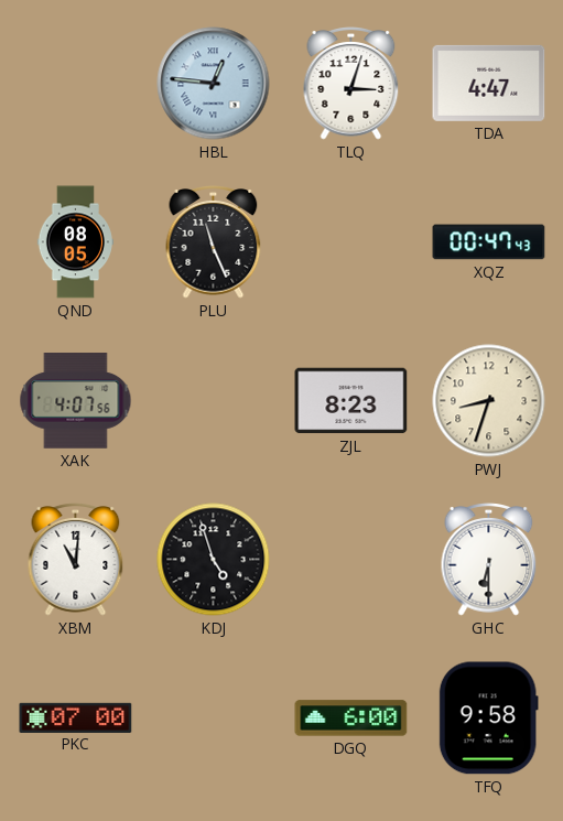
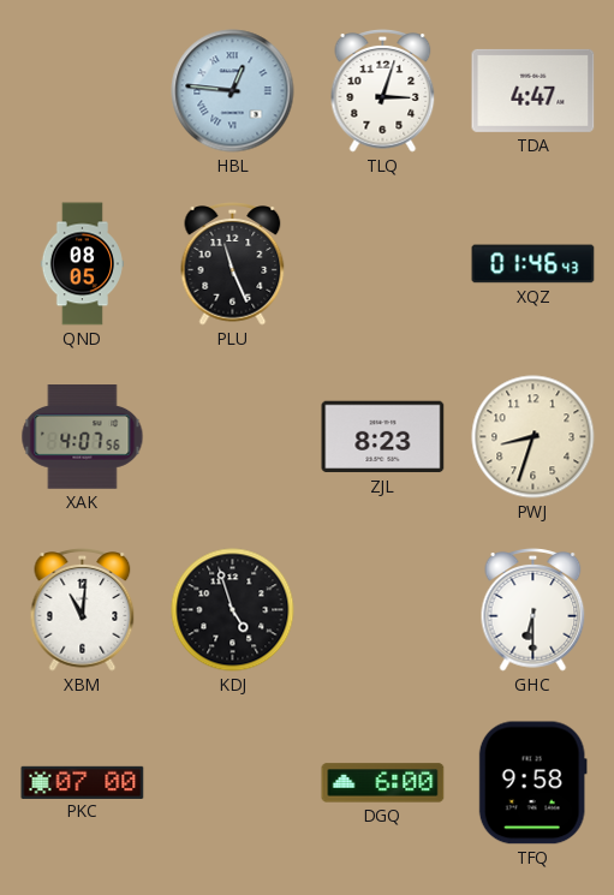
XQZ: 00:47 -> 01:46
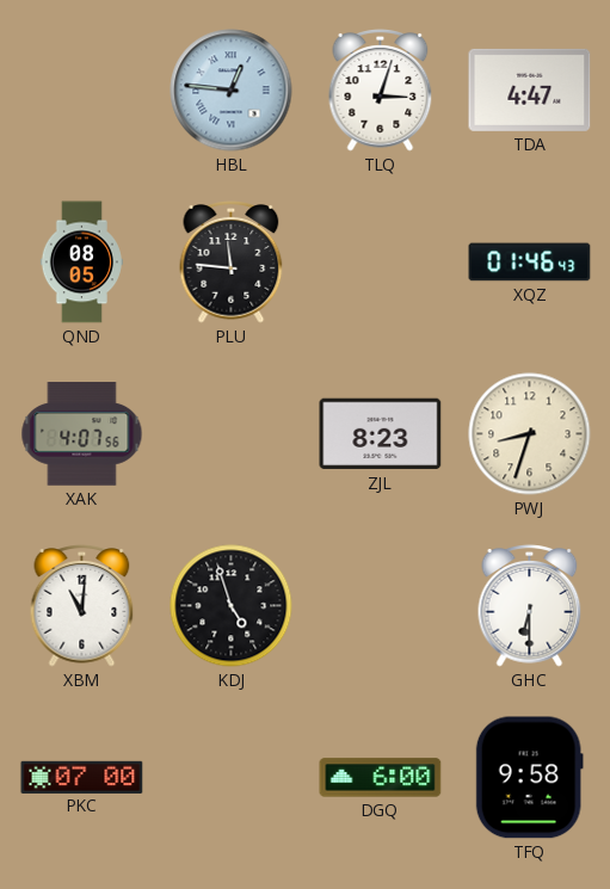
PLU: 11:26 -> 11:46
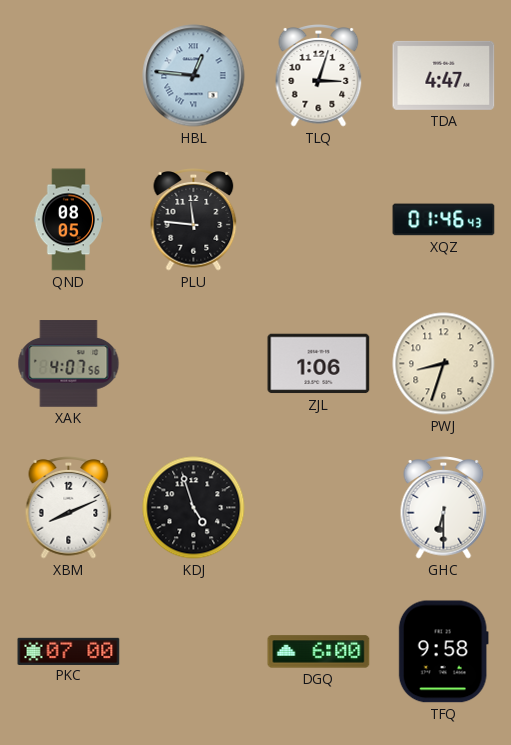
ZJL: 8:23 -> 1:06
XBM: 11:01 -> 8:11
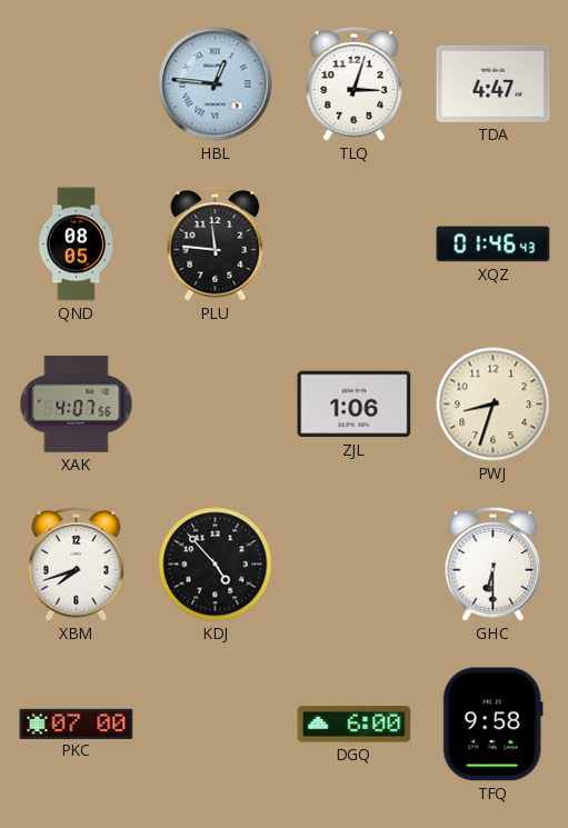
XBM: 8:11 -> 7:42
KDJ: 4:57 -> 4:53
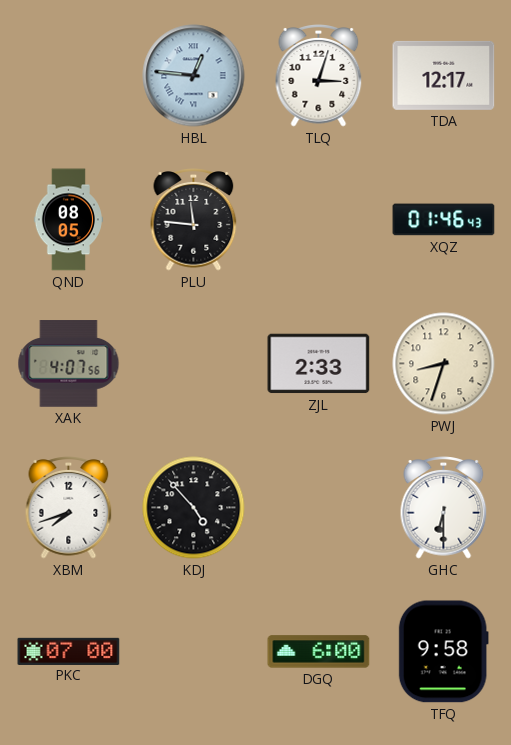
TDA: 4:47 -> 12:17
ZJL: 1:06 -> 2:33
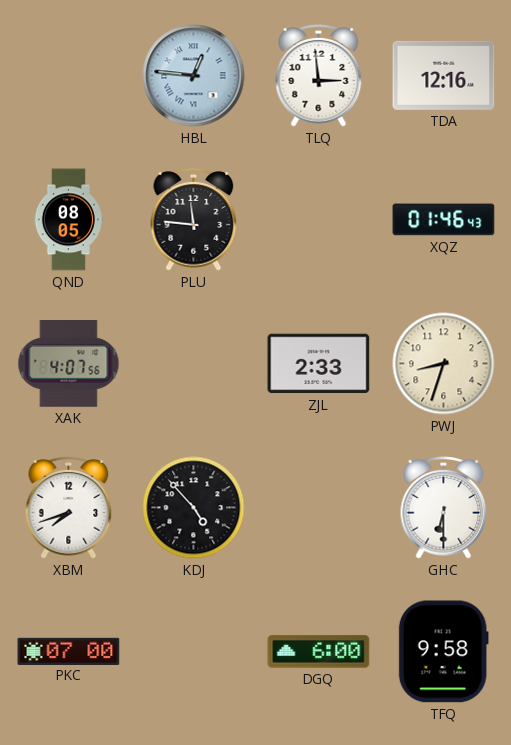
TLQ: 3:03 -> 2:59
TDA: 12:17 -> 12:16
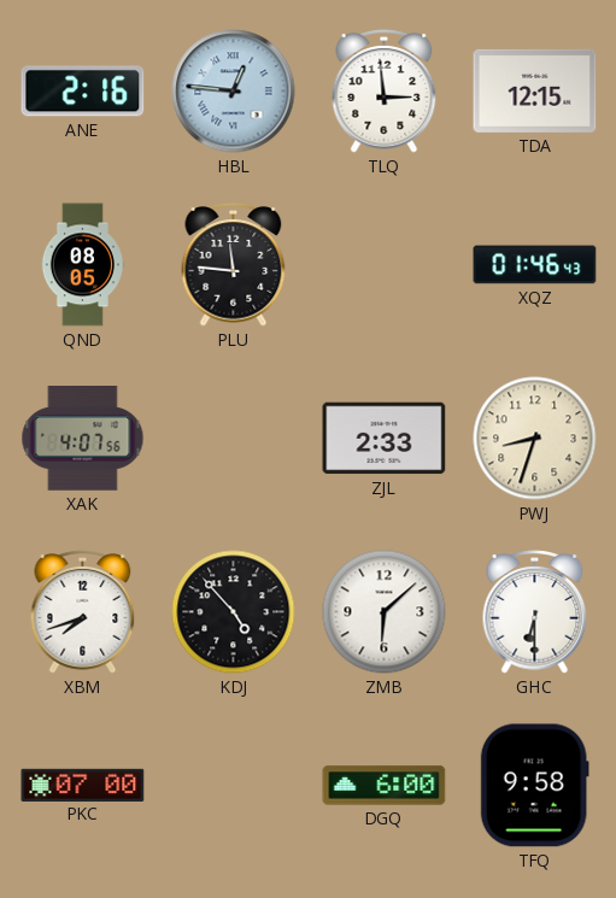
ANE: none -> 2:16
TDA: 12:16 -> 12:15
ZMB: none -> 6:08
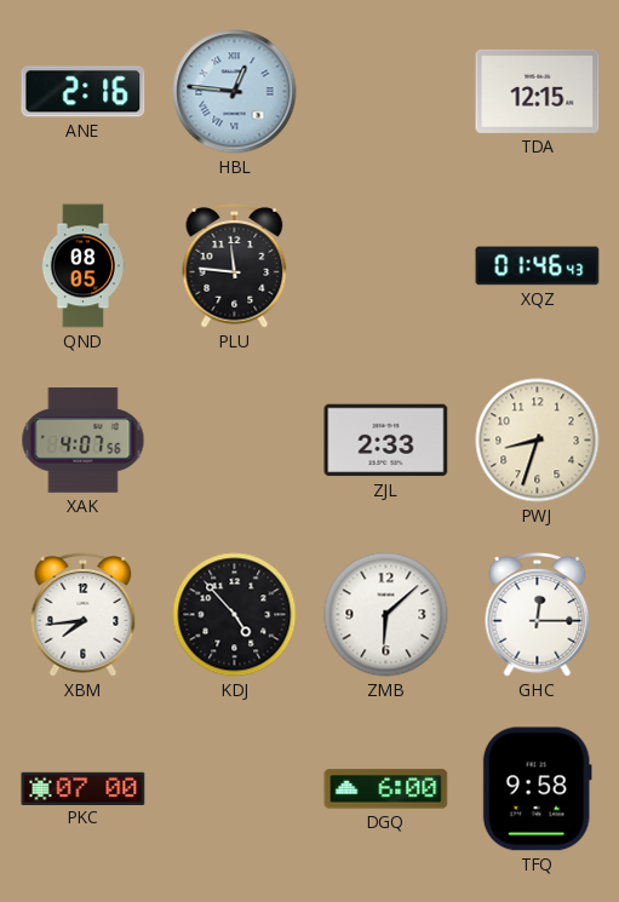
TLQ: 2:59 -> none
XBM: 7:42 -> 7:44
GHC: 6:30 -> 12:15
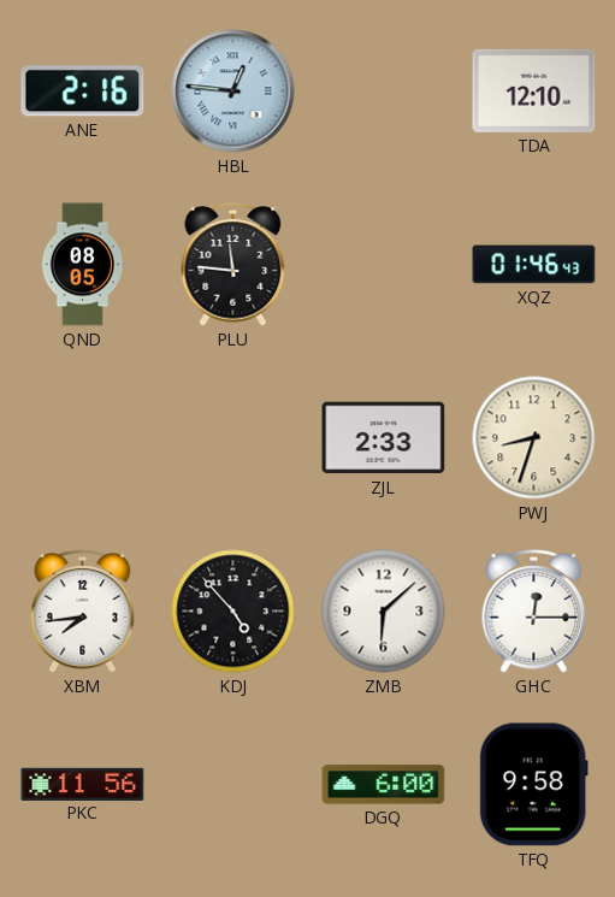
TDA: 12:15 -> 12:10
XAK: 4:07 -> none
PKC: 07:00 -> 11:56
